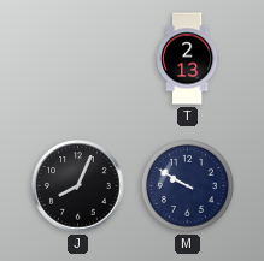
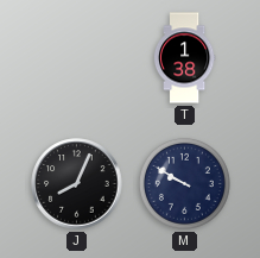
T: 2:13 -> 1:38
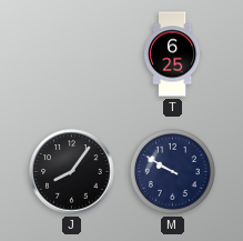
T: 1:38 -> 6:25
J: 8:04 -> 8:06
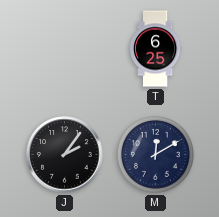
J: 8:06 -> 2:06
M: 9:50 -> 12:10
